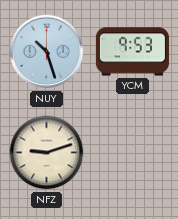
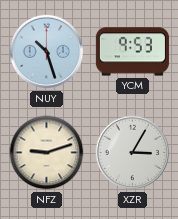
XZR: none -> 3:05
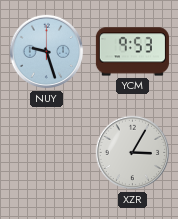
NUY: 10:27 -> 9:27
NFZ: 9:12 -> none
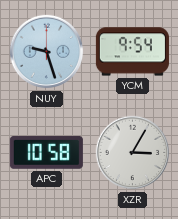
YCM: 9:53 -> 9:54
APC: none -> 10:58
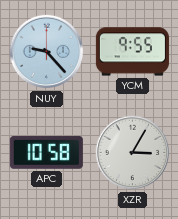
NUY: 9:27 -> 9:23
YCM: 9:54 -> 9:55
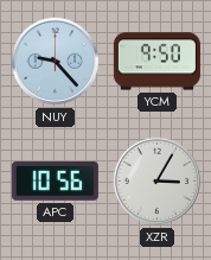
YCM: 9:55 -> 9:50
APC: 10:58 -> 10:56
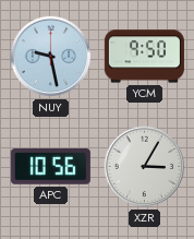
NUY: 9:23 -> 9:28
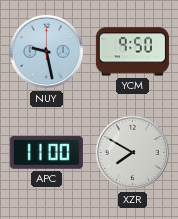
APC: 10:56 -> 11:00
XZR: 3:05 -> 7:50
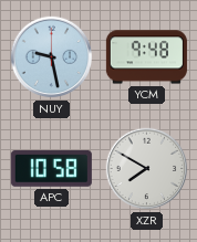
YCM: 9:50 -> 9:48
APC: 11:00 -> 10:58
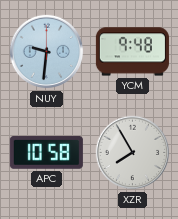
NUY: 9:28 -> 9:31
XZR: 7:50 -> 7:55
